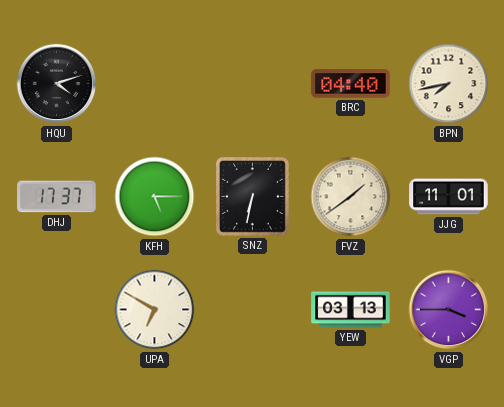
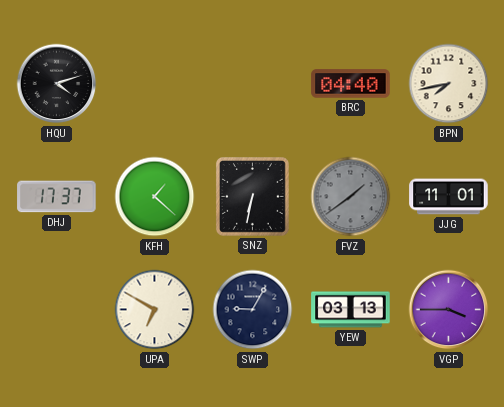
KFH: 5:15 -> 1:22
FVZ dial: cream -> grey
SWP: none -> 9:05
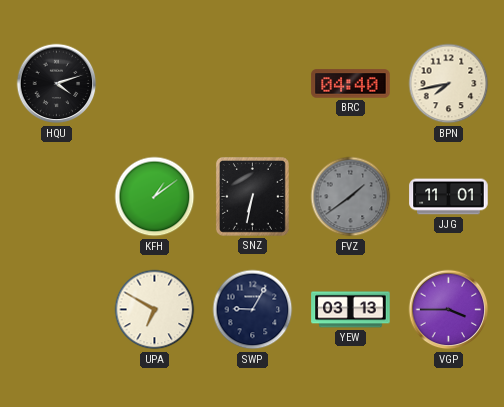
DHJ: 17:37 -> none
KFH: 1:22 -> 1:09
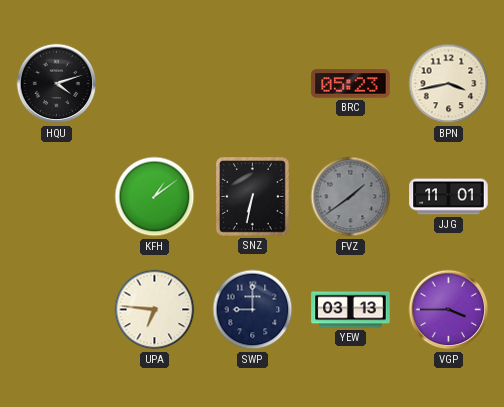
BRC: 04:40 -> 05:23
BPN: 7:43 -> 3:43
UPA: 6:50 -> 6:46
SWP: 9:05 -> 9:00
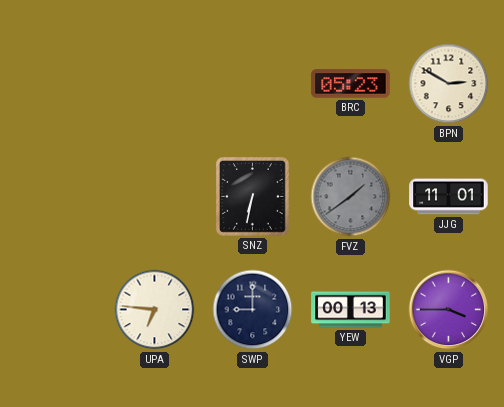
HQU: 4:12 -> none
BPN: 3:43 -> 2:50
KFH: 1:09 -> none
YEW: 03:13 -> 00:13
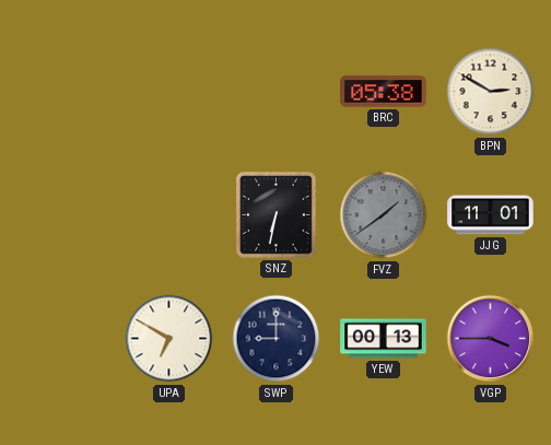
BRC: 05:23 -> 05:38
UPA: 6:46 -> 6:50
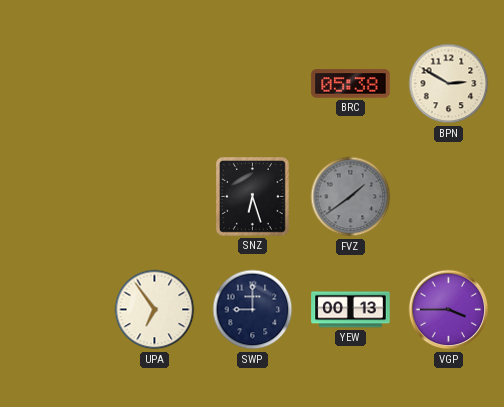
SNZ: 6:32 -> 6:27
JJG: 11:01 -> none
UPA: 6:50 -> 6:54
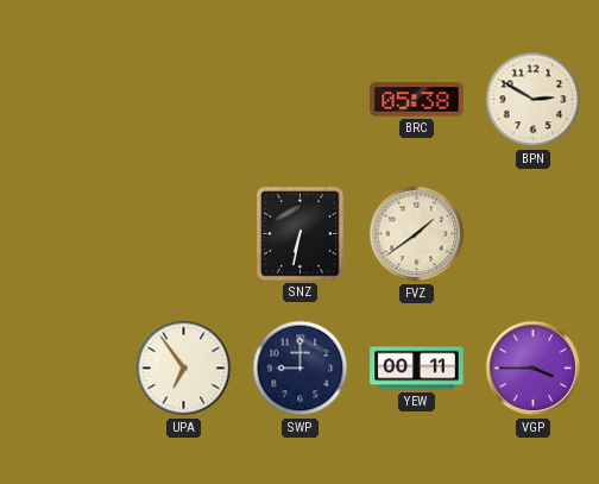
SNZ: 6:27 -> 6:32
FVZ dial: grey -> cream
YEW: 00:13 -> 00:11
